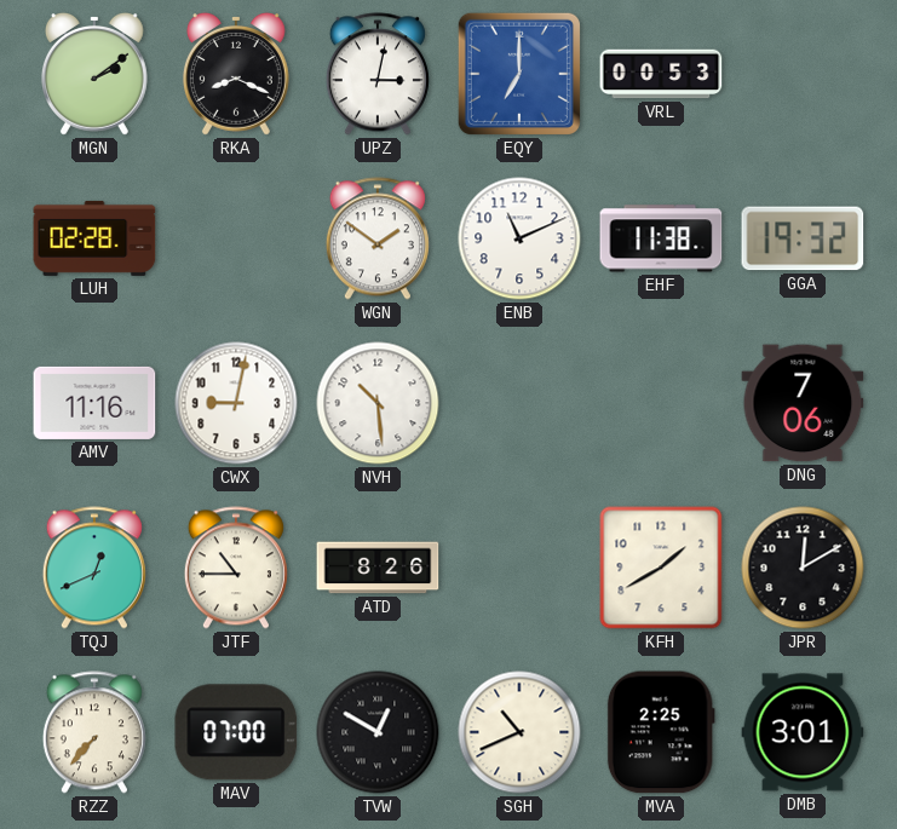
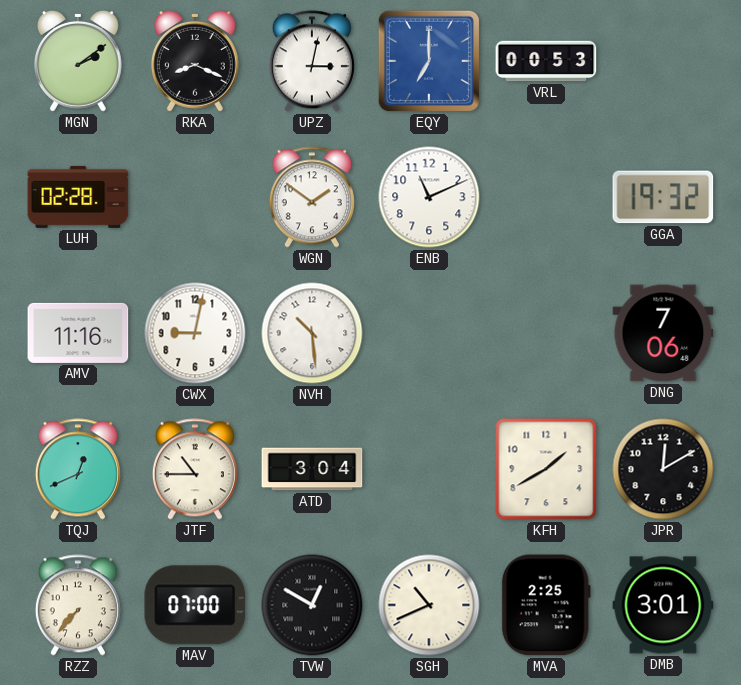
EHF: 11:38 -> none
ATD: 8:26 -> 3:04
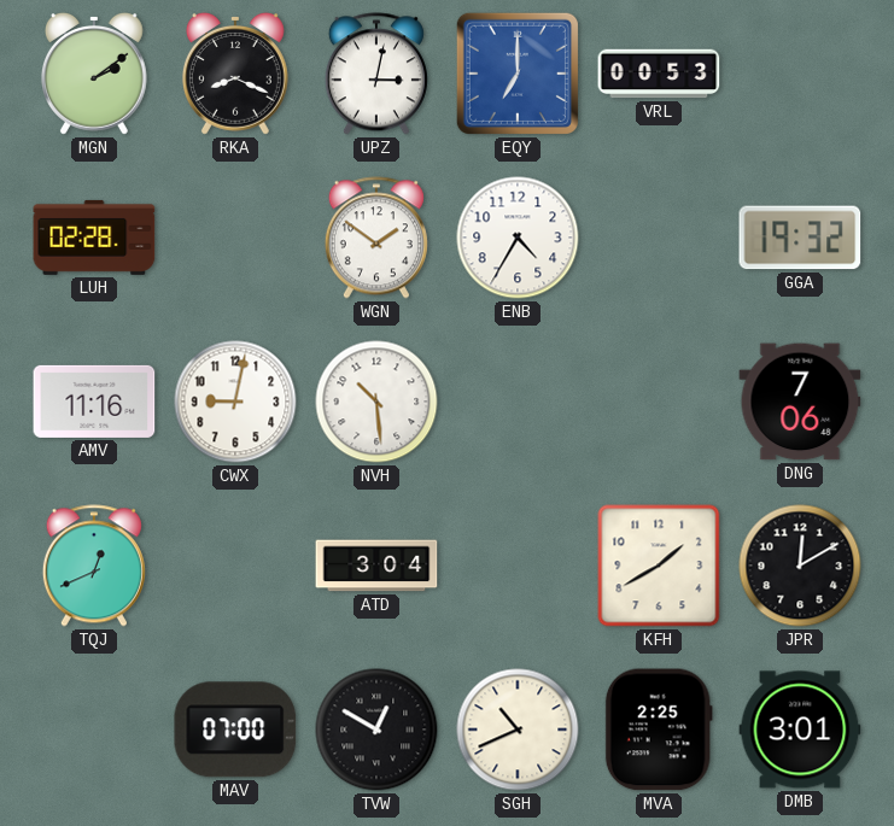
ENB: 11:11 -> 4:35
JTF: 10:45 -> none
RZZ: 7:37 -> none
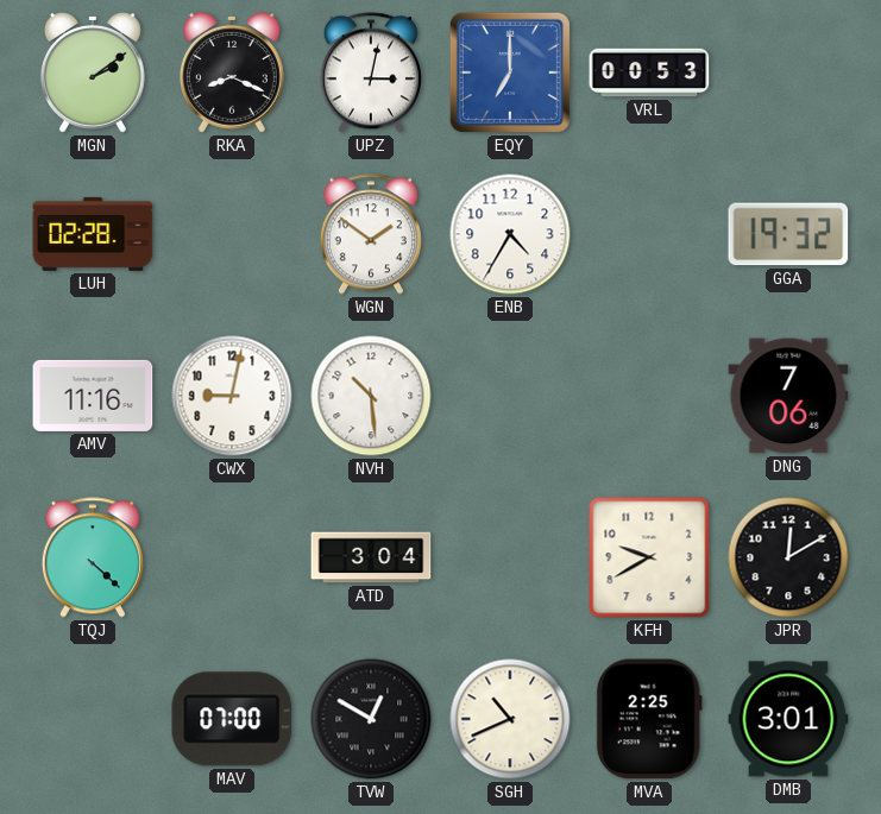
TQJ: 12:41 -> 4:22
KFH: 1:40 -> 9:40
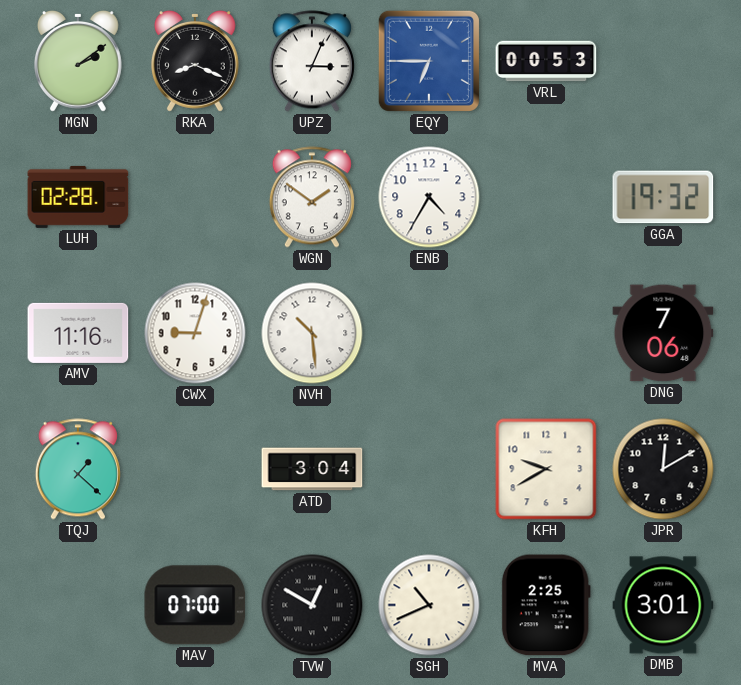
UPZ: 3:02 -> 3:04
EQY: 7:00 -> 6:45
CWX: 9:02 -> 9:03
TQJ: 4:22 -> 1:22
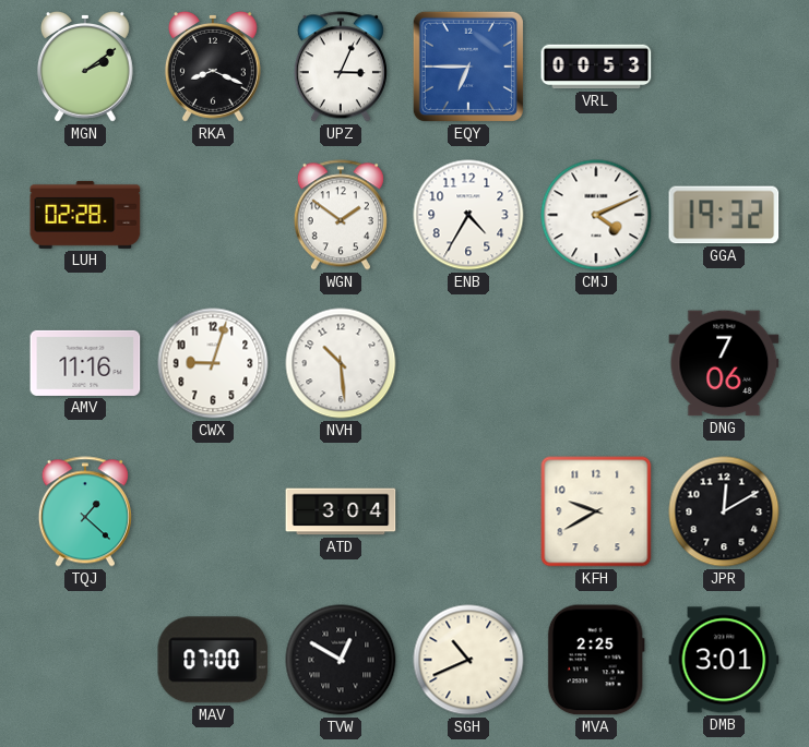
CMJ: none -> 4:11
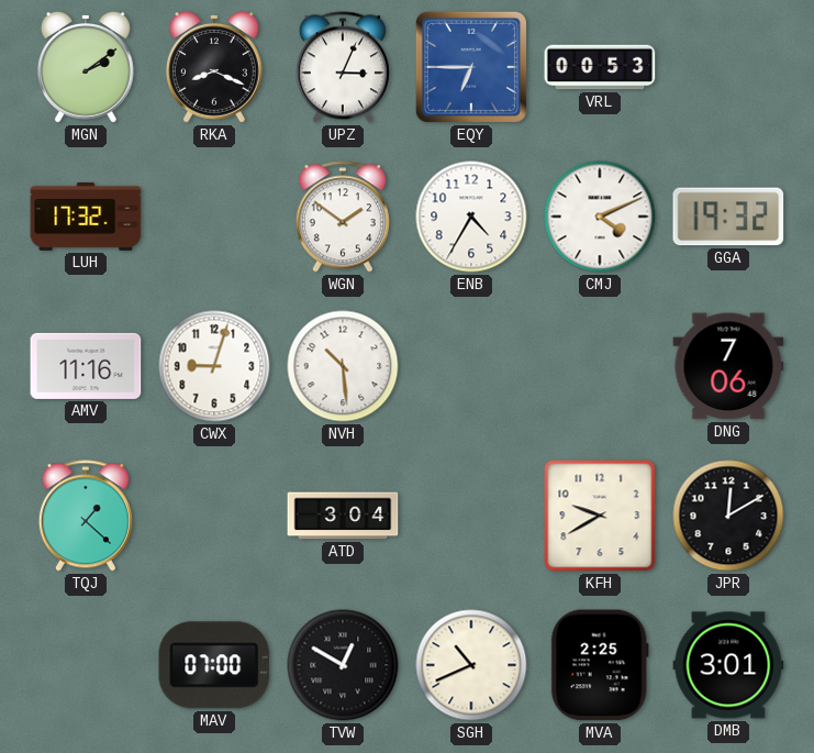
LUH: 02:28 -> 17:32
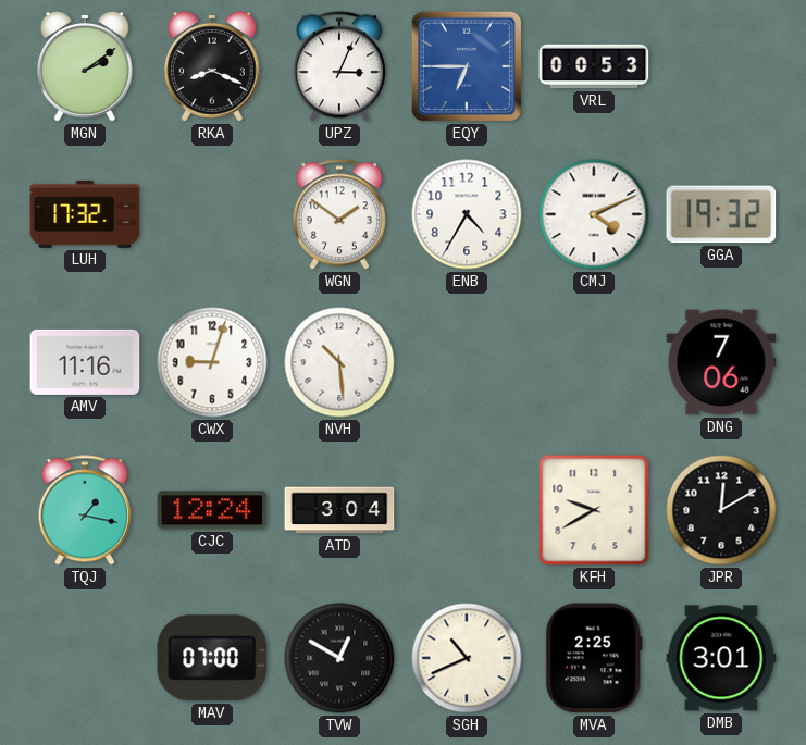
TQJ: 1:22 -> 1:17
CJC: none -> 12:24
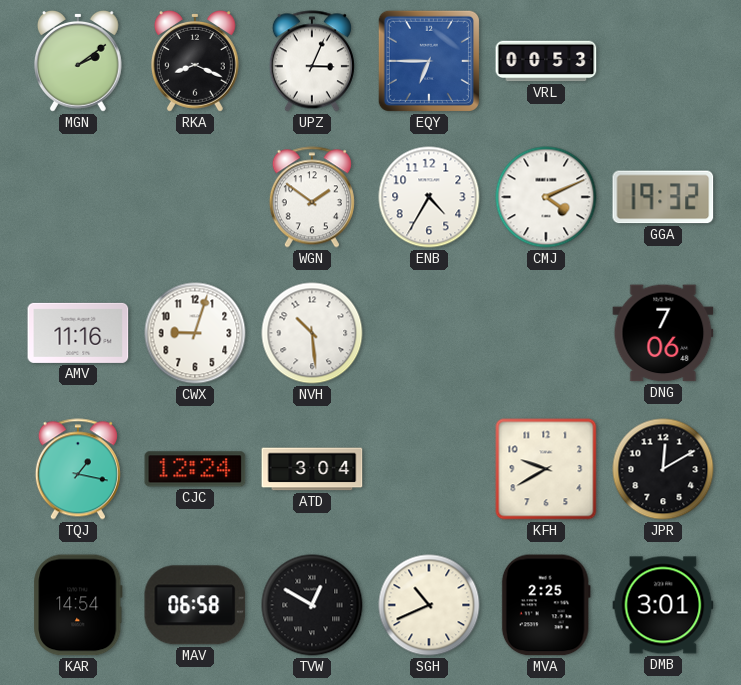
LUH: 17:32 -> none
KAR: none -> 14:54
MAV: 07:00 -> 06:58
